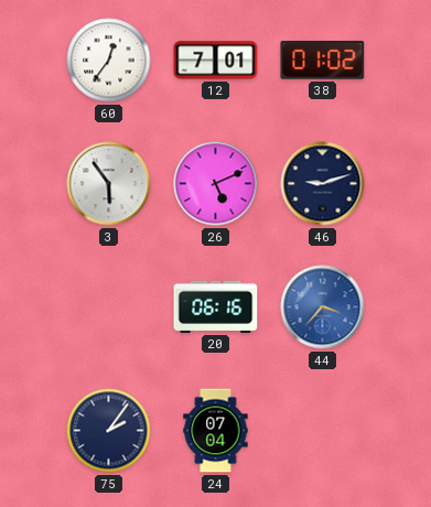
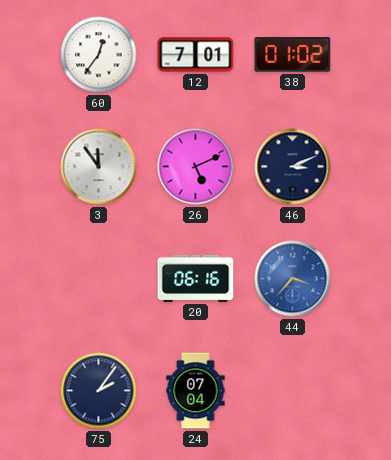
3: 5:54 -> 11:54
46: 9:12 -> 3:11
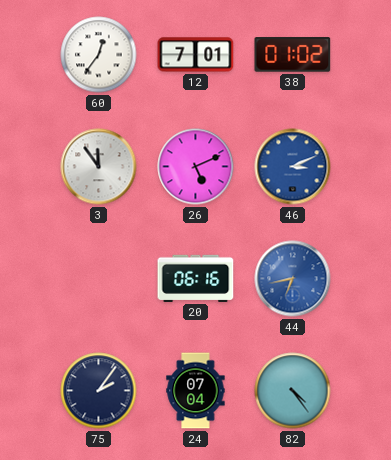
46 dial: navy -> blue
44: 3:37 -> 6:43
82: none -> 4:24
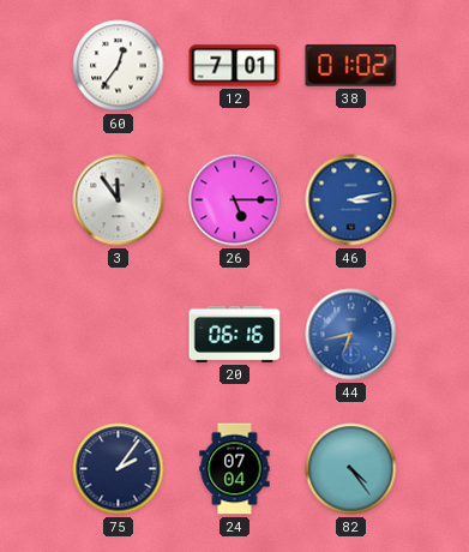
26: 5:11 -> 5:15
46: 3:11 -> 3:13
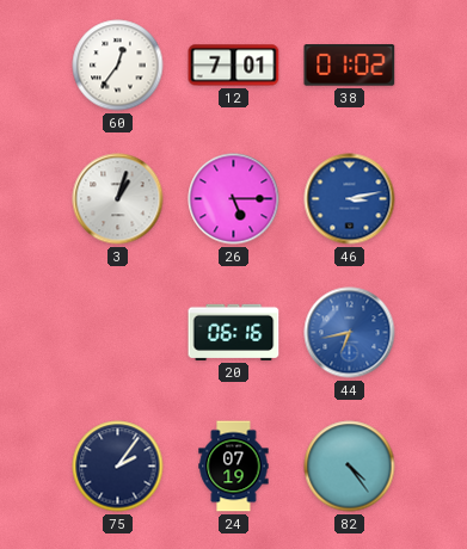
3: 11:54 -> 1:03
24: 07:04 -> 07:19
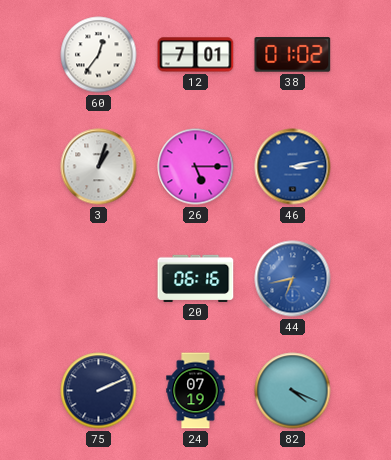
75: 2:06 -> 2:11
82: 4:24 -> 4:19
